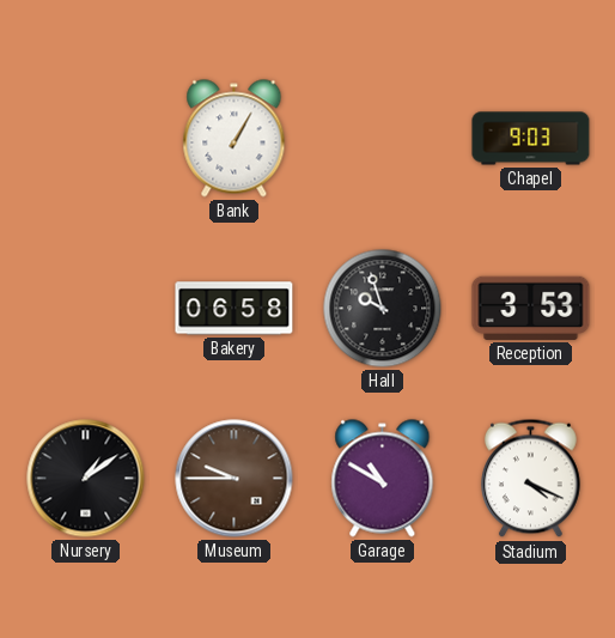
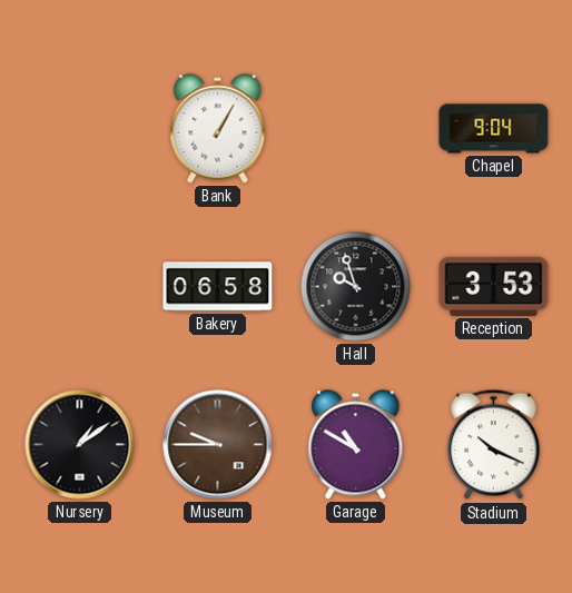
Chapel: 9:03 -> 9:04
Stadium: 4:19 -> 10:19
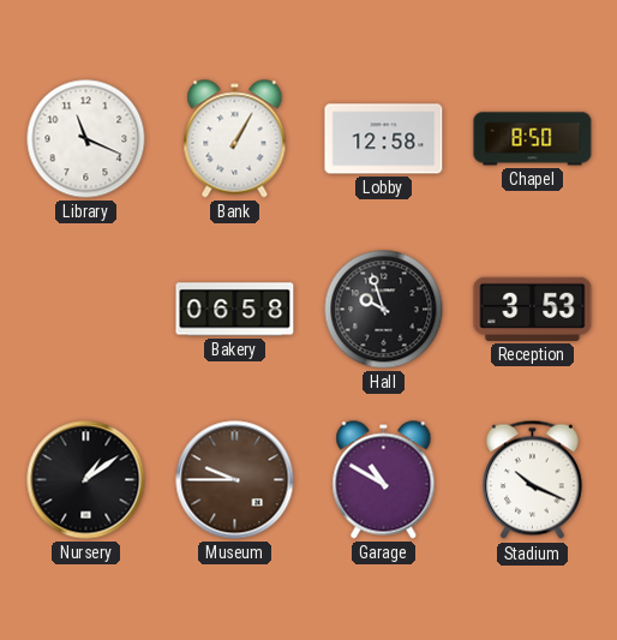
Library: none -> 11:19
Lobby: none -> 12:58
Chapel: 9:04 -> 8:50
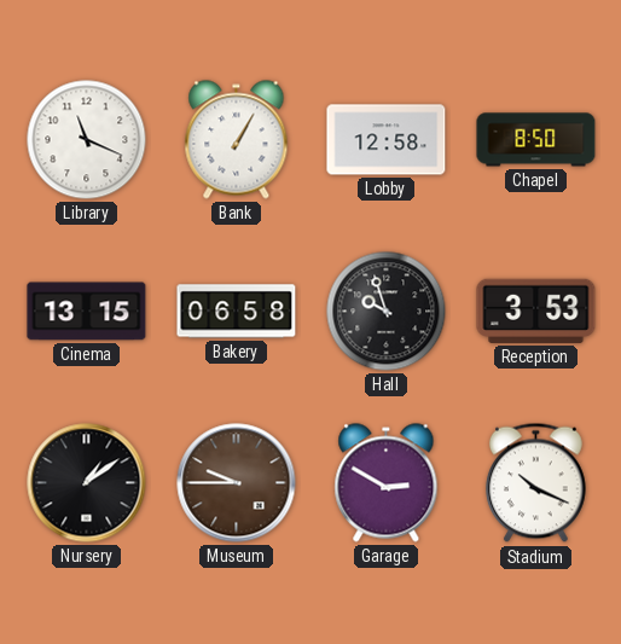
Cinema: none -> 13:15
Garage: 10:50 -> 2:50
